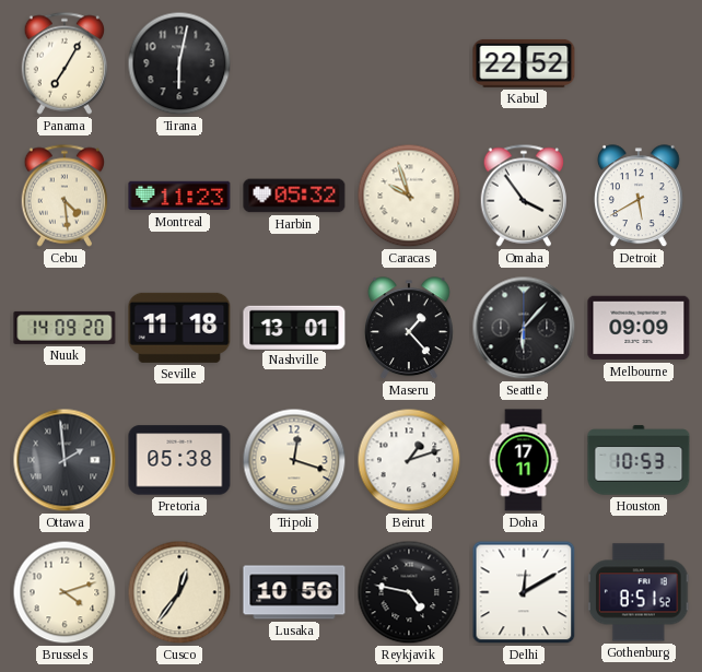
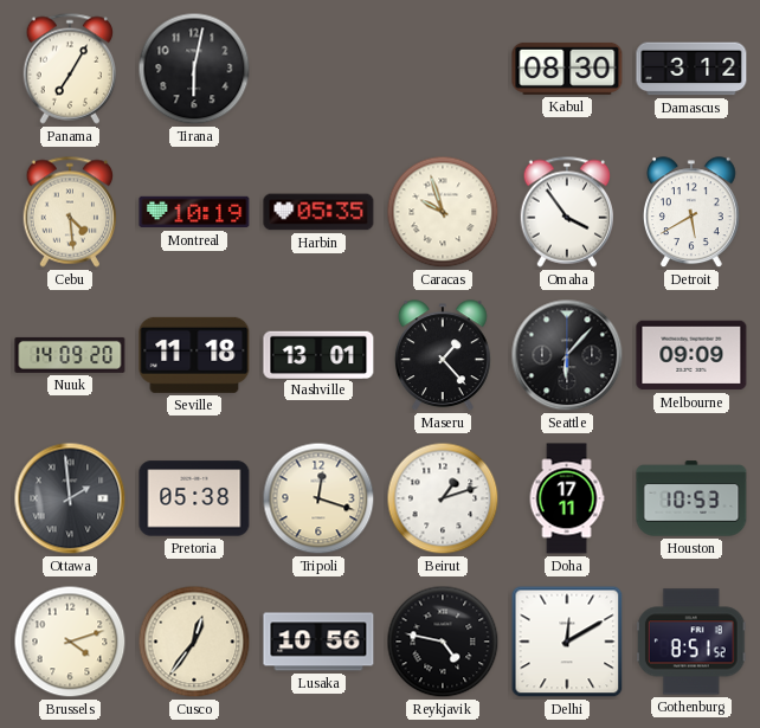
Kabul: 22:52 -> 08:30
Damascus: none -> 3:12
Montreal: 11:23 -> 10:19
Harbin: 05:32 -> 05:35
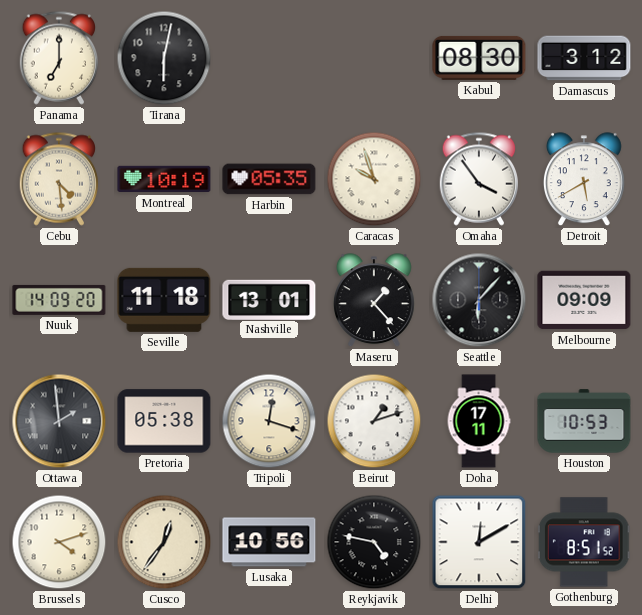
Panama: 7:05 -> 7:00
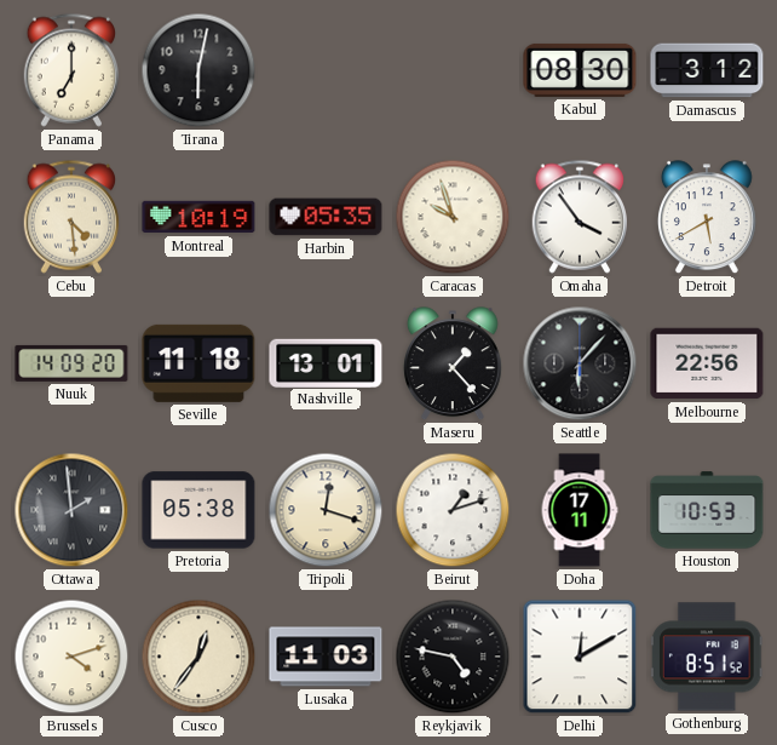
Melbourne: 09:09 -> 22:56
Lusaka: 10:56 -> 11:03
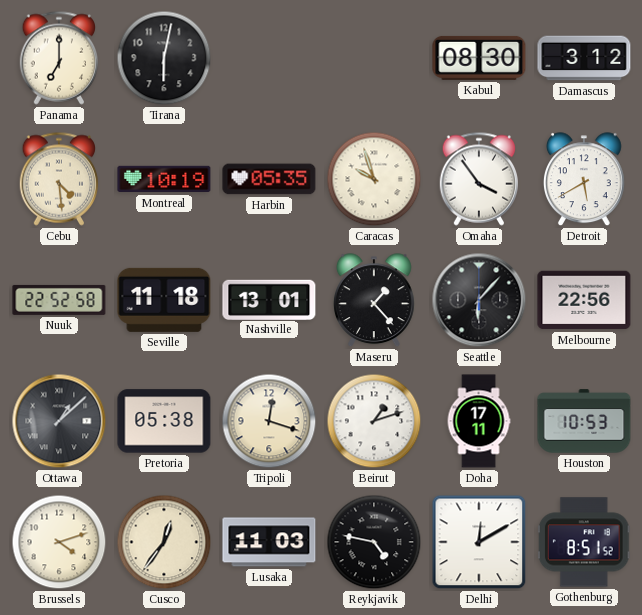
Nuuk: 14:09 -> 22:52
Ottawa: 1:59 -> 1:08
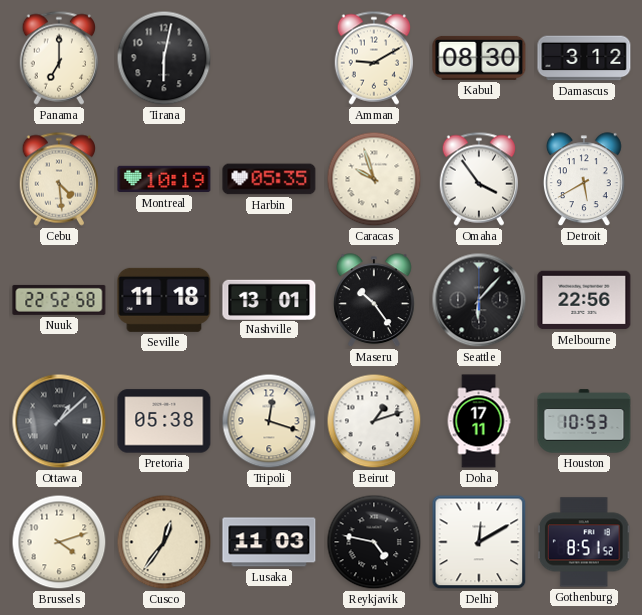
Amman: none -> 9:10
Maseru: 1:23 -> 10:24
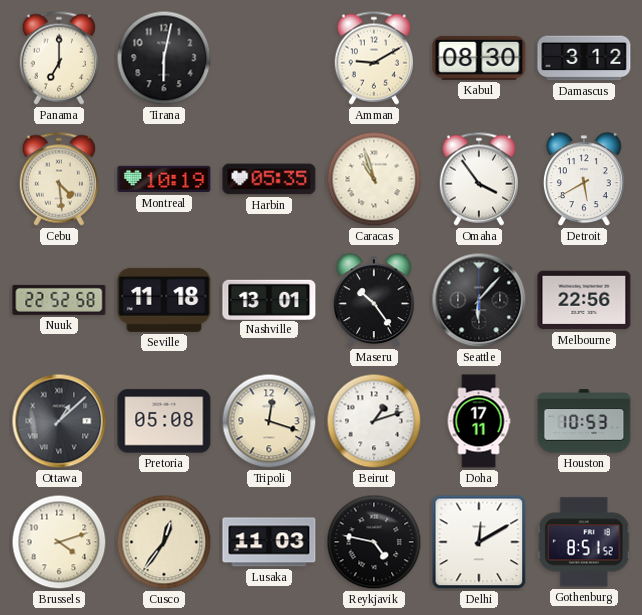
Caracas: 9:57 -> 10:57
Pretoria: 05:38 -> 05:08
